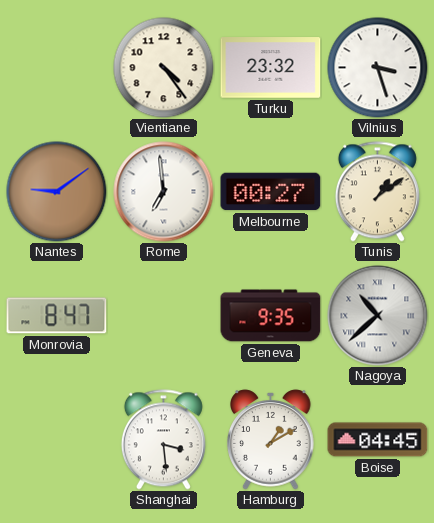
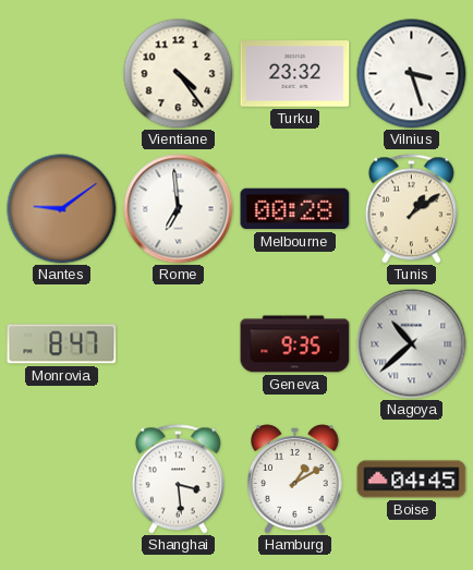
Melbourne: 00:27 -> 00:28
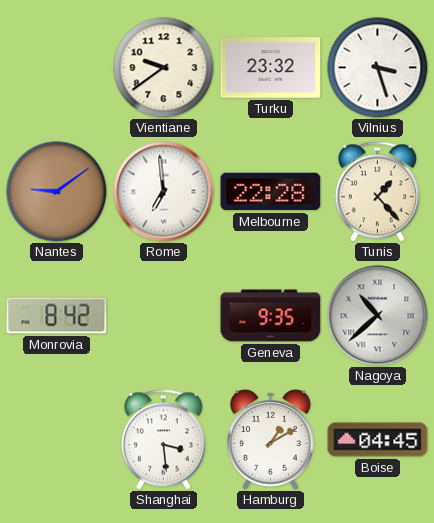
Vientiane: 4:24 -> 9:39
Melbourne: 00:28 -> 22:28
Tunis: 1:09 -> 1:23
Monrovia: 8:47 -> 8:42
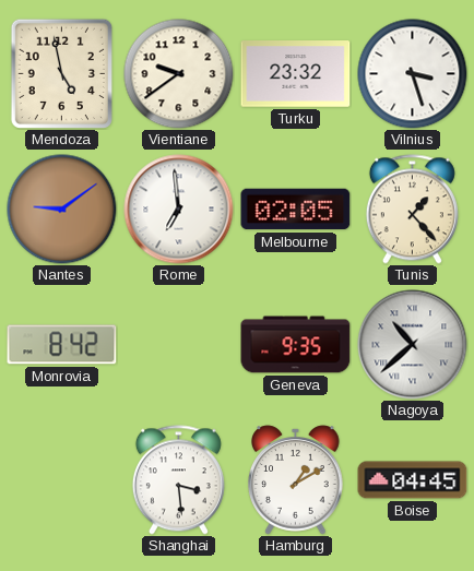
Mendoza: none -> 4:58
Melbourne: 22:28 -> 02:05
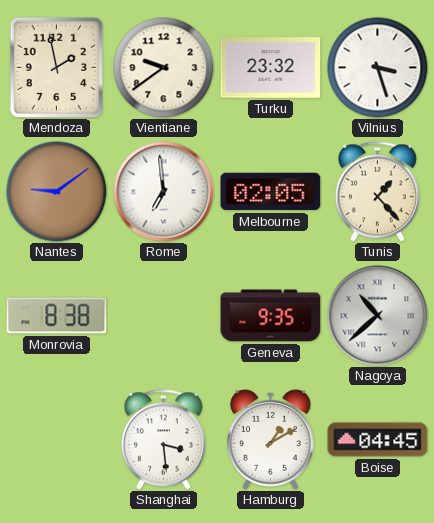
Mendoza: 4:58 -> 1:58
Monrovia: 8:42 -> 8:38
